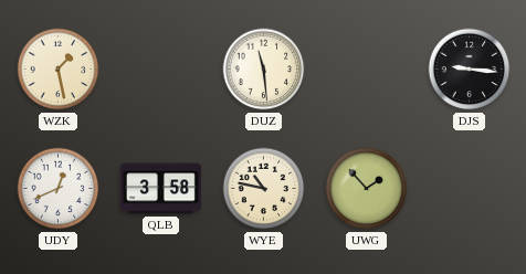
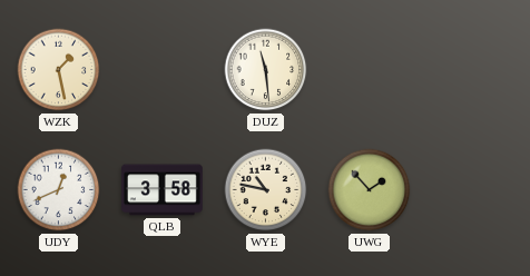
DJS: 9:16 -> none
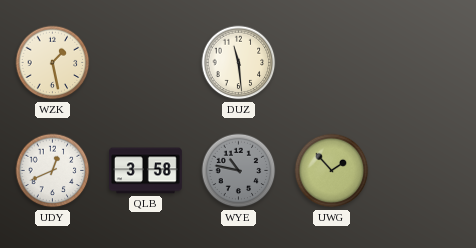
WYE dial: cream -> grey
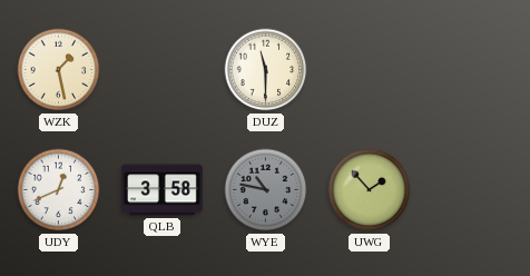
DUZ: 11:29 -> 11:30
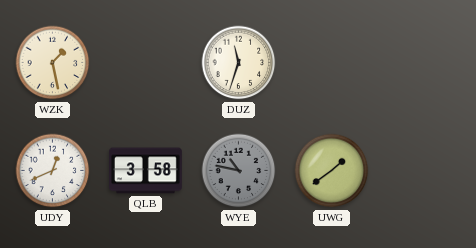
DUZ: 11:30 -> 11:33
UWG: 1:53 -> 1:39
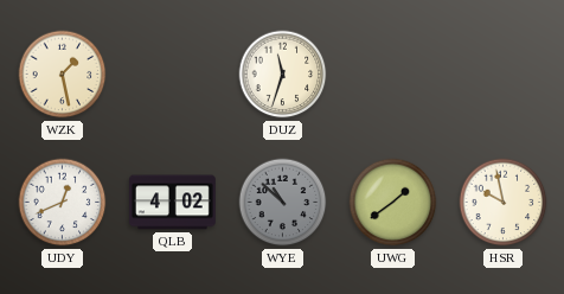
QLB: 3:58 -> 4:02
WYE: 10:47 -> 10:52
HSR: none -> 9:58
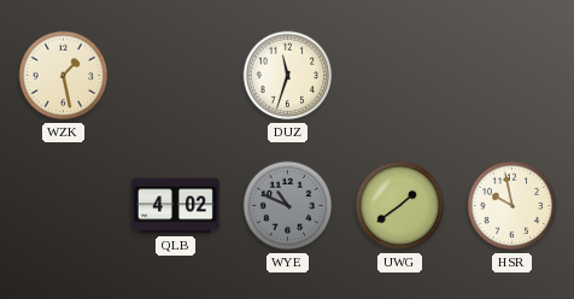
UDY: 12:41 -> none
WYE: 10:52 -> 10:49
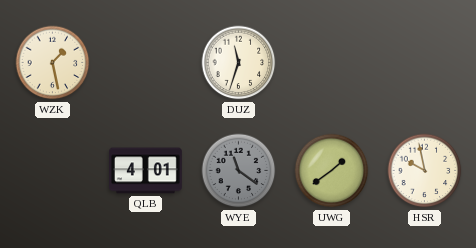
QLB: 4:02 -> 4:01
WYE: 10:49 -> 11:21
